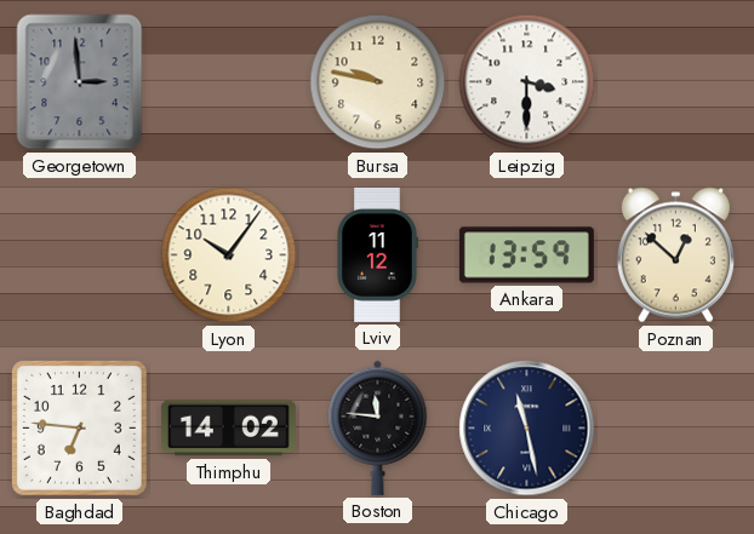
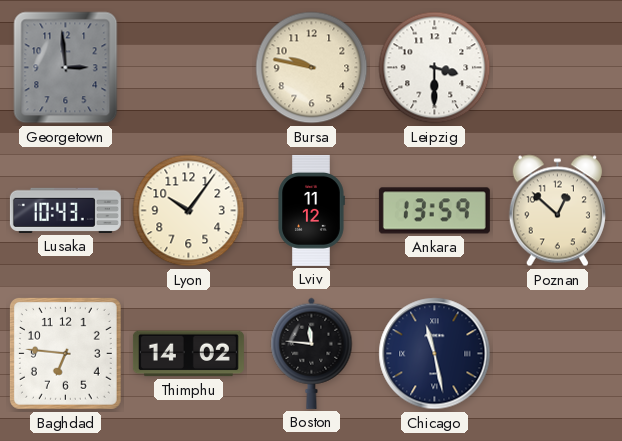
Lusaka: none -> 10:43
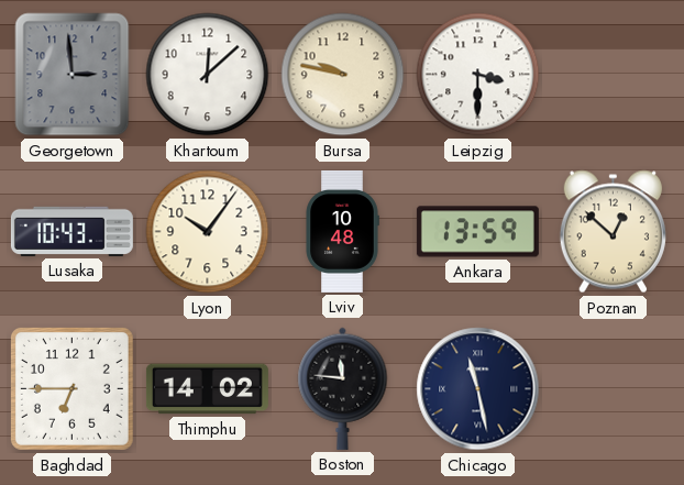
Khartoum: none -> 12:08
Lviv: 11:12 -> 10:48
Baghdad: 6:46 -> 6:45
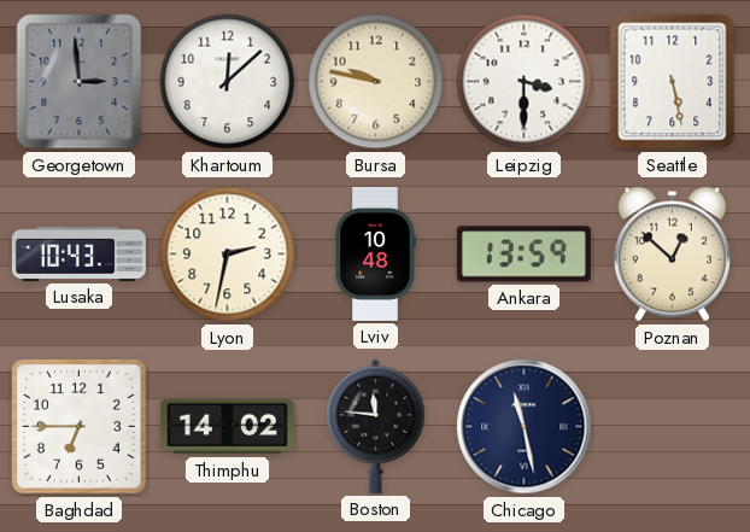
Seattle: none -> 5:28
Lyon: 10:06 -> 2:32
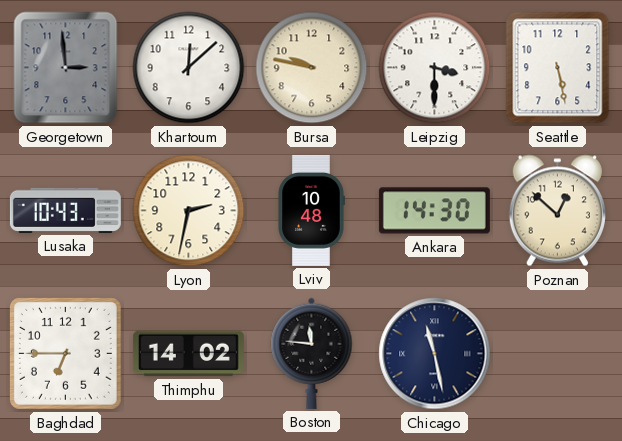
Ankara: 13:59 -> 14:30
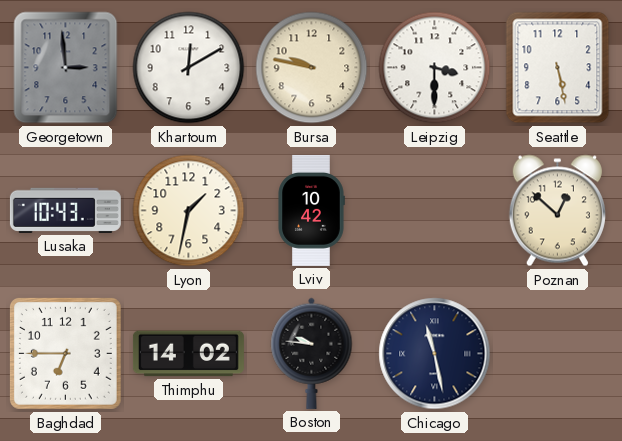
Khartoum: 12:08 -> 12:10
Lyon: 2:32 -> 1:32
Lviv: 10:48 -> 10:42
Ankara: 14:30 -> none
Boston: 11:46 -> 9:46
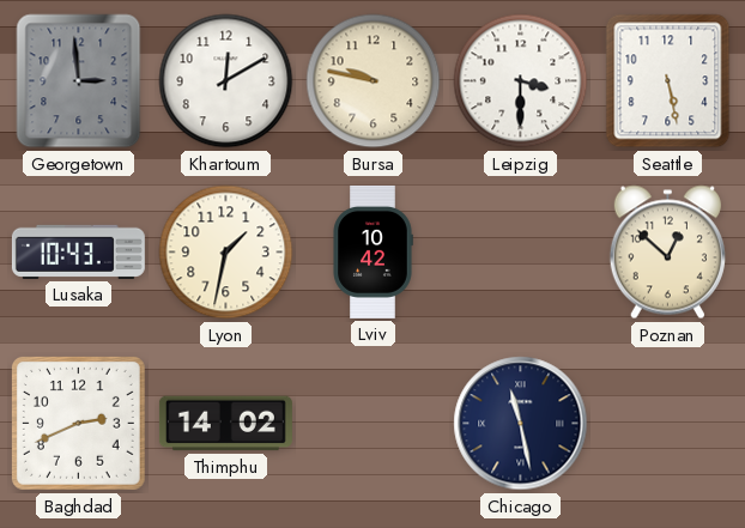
Baghdad: 6:45 -> 2:41
Boston: 9:46 -> none
